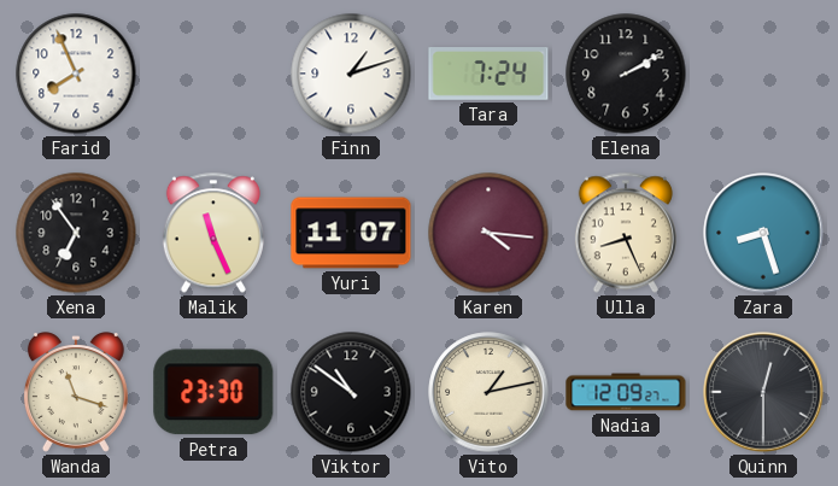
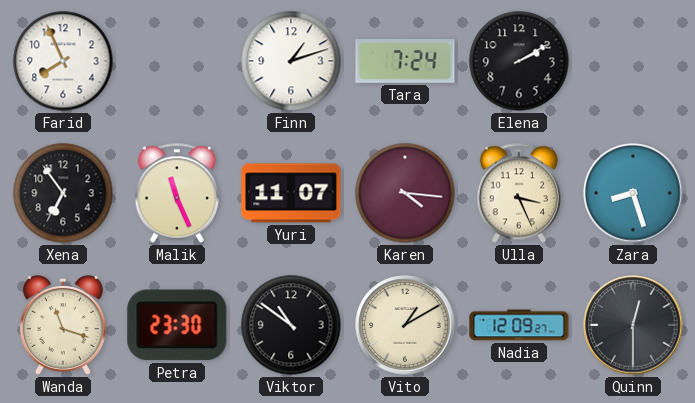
Ulla: 8:26 -> 3:26
Vito: 1:13 -> 1:10
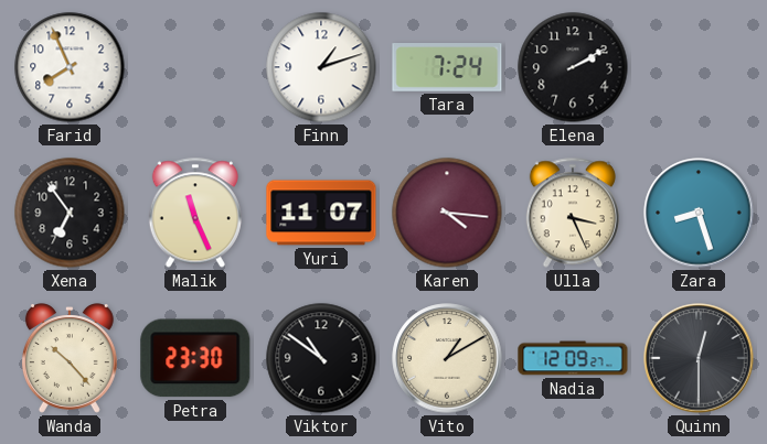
Wanda: 11:18 -> 10:23
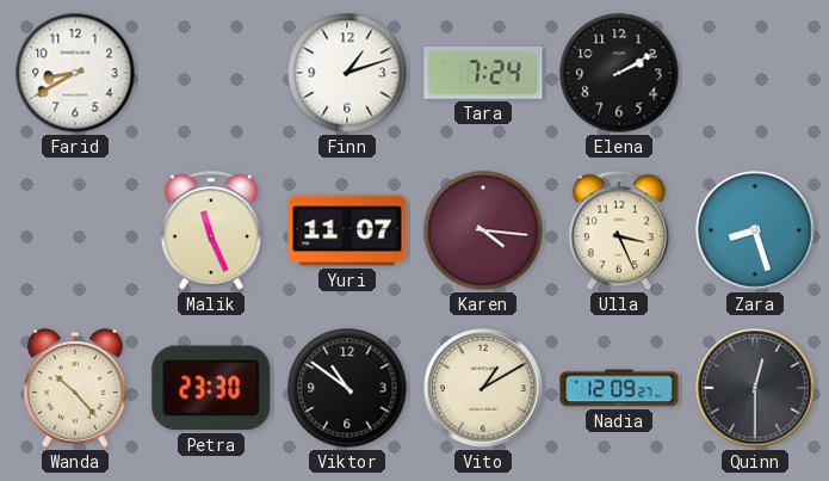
Farid: 7:56 -> 8:40
Xena: 6:54 -> none
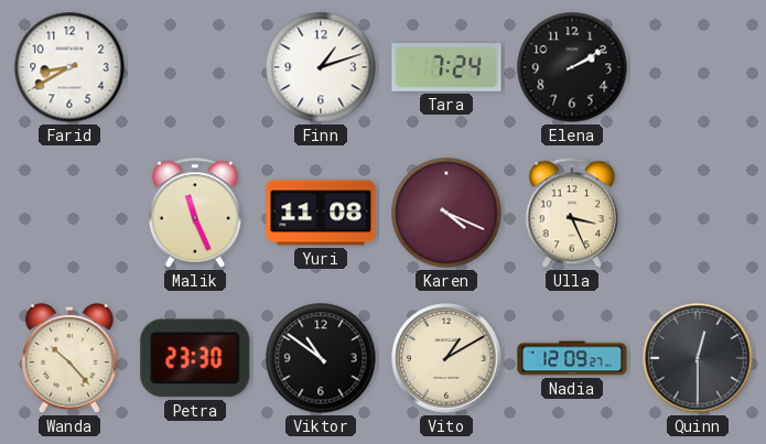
Yuri: 11:07 -> 11:08
Karen: 4:16 -> 4:19
Zara: 8:27 -> none
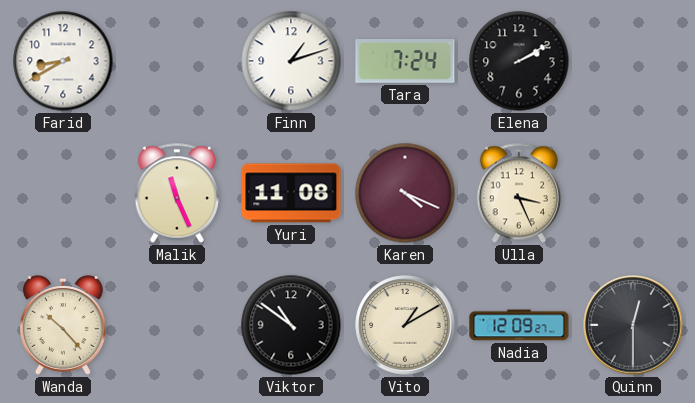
Petra: 23:30 -> none
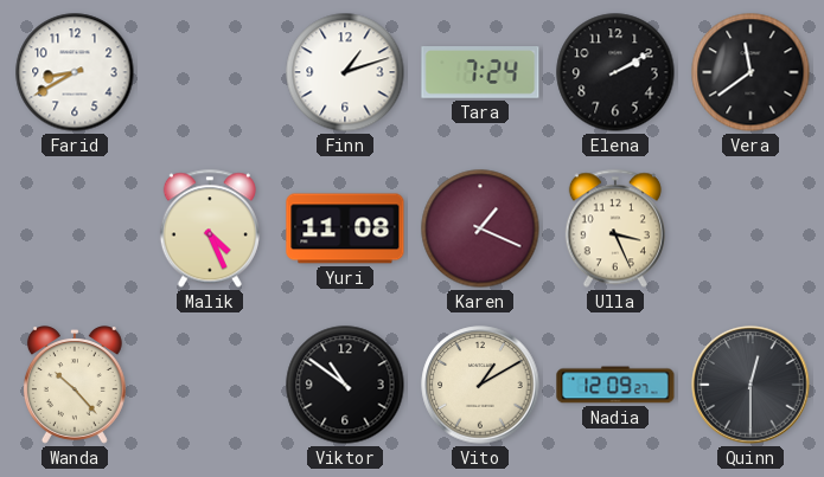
Vera: none -> 11:39
Malik: 11:26 -> 4:26
Karen: 4:19 -> 1:19
